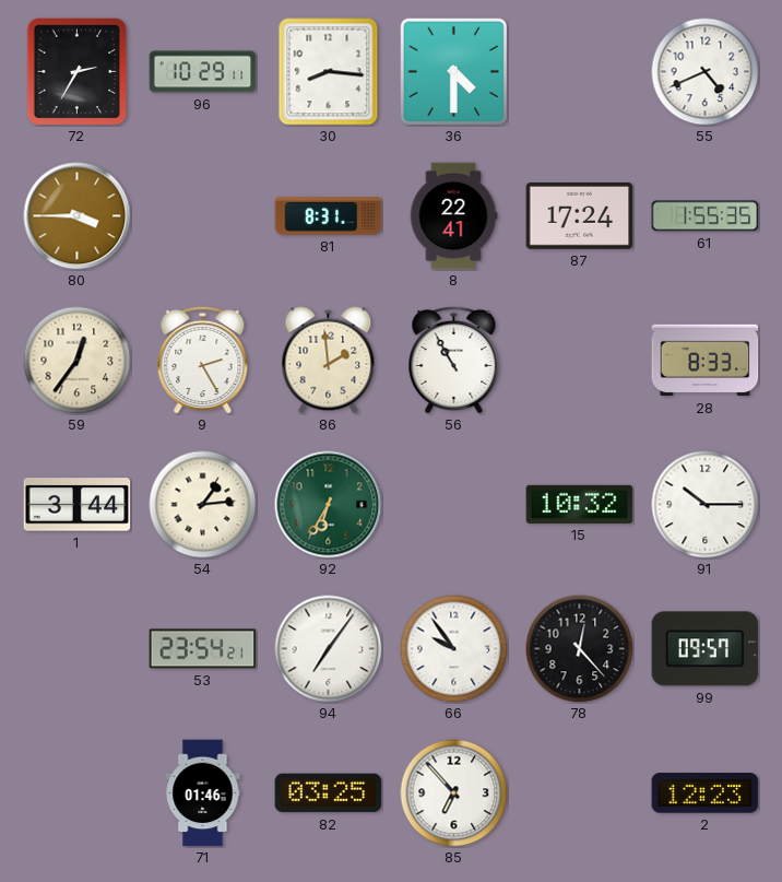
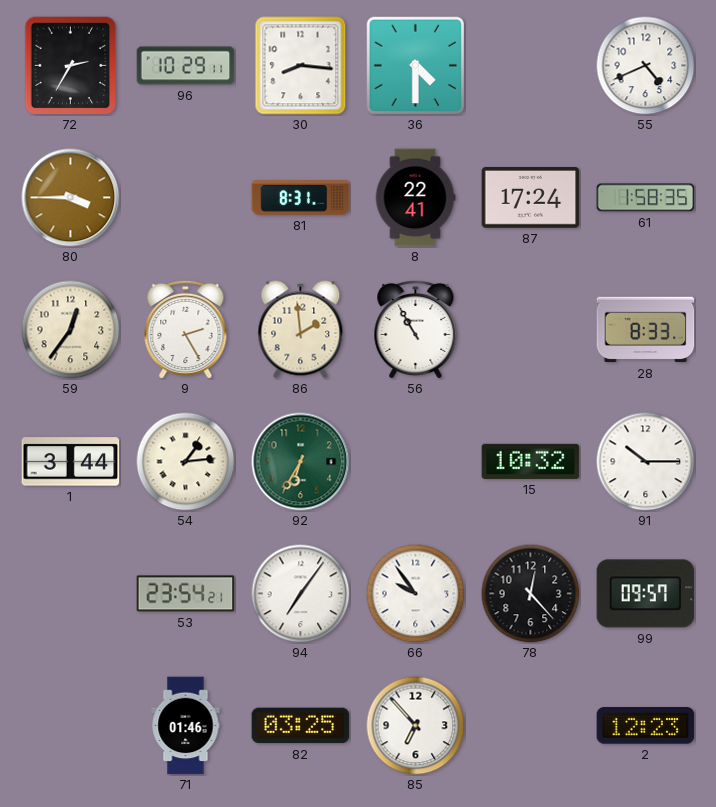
61: 1:55 -> 1:58
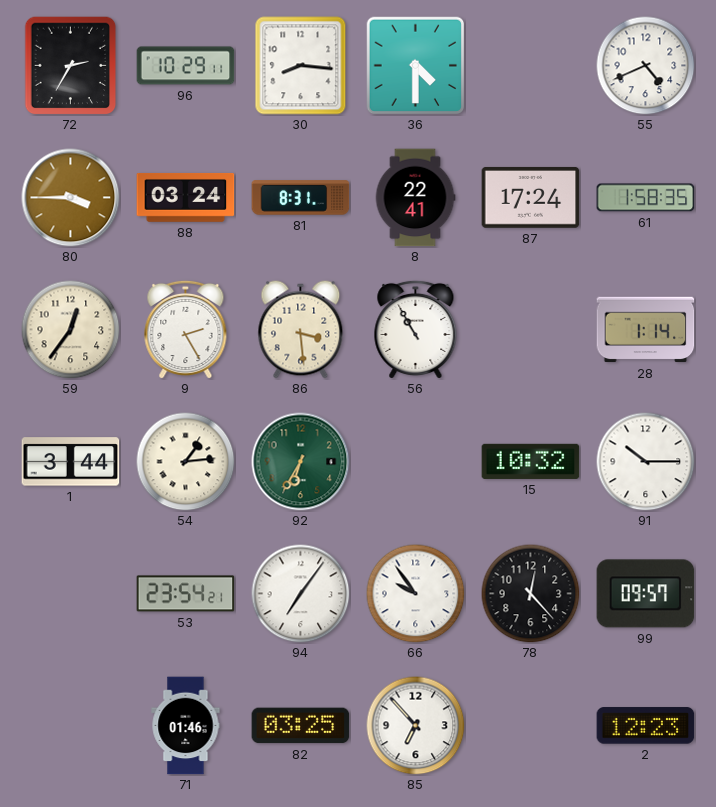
88: none -> 03:24
86: 1:59 -> 3:29
28: 8:33 -> 1:14
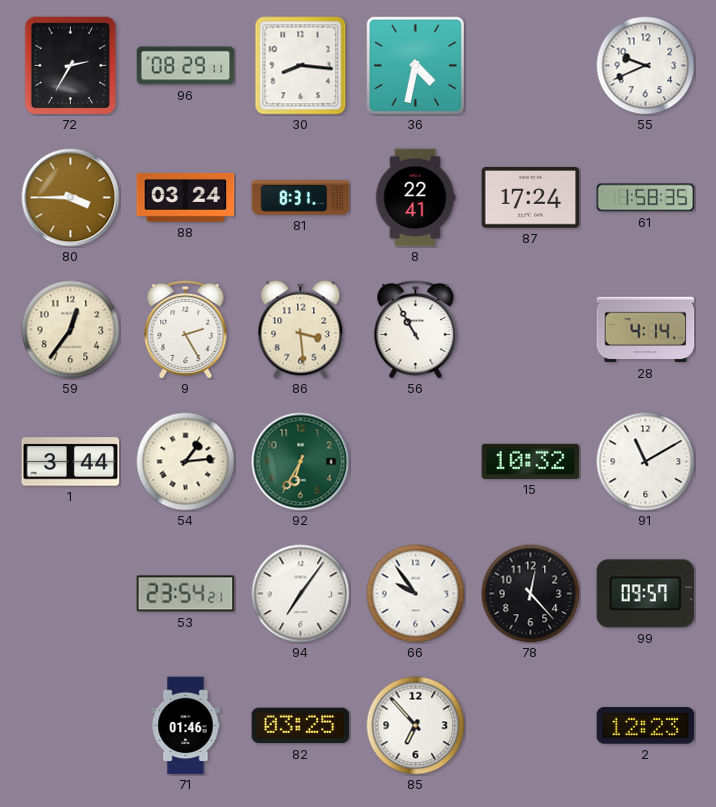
96: 10:29 -> 08:29
36: 4:30 -> 4:32
55: 4:41 -> 9:41
28: 1:14 -> 4:14
91: 10:15 -> 11:10
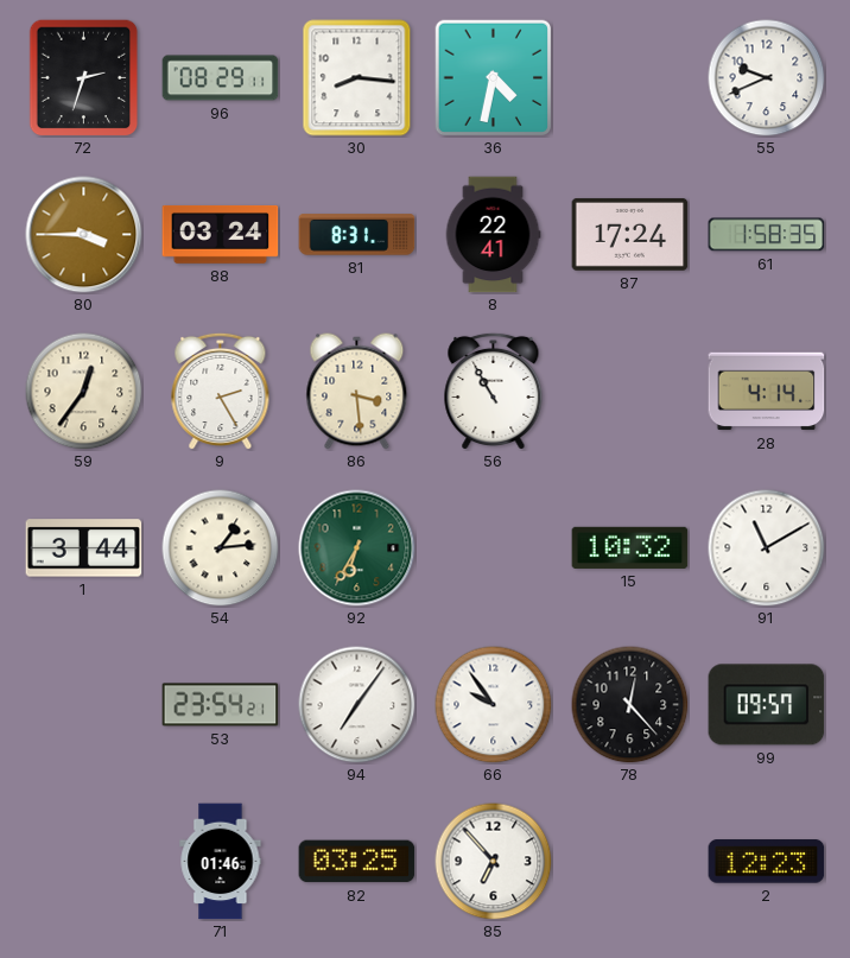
72: 2:35 -> 2:33
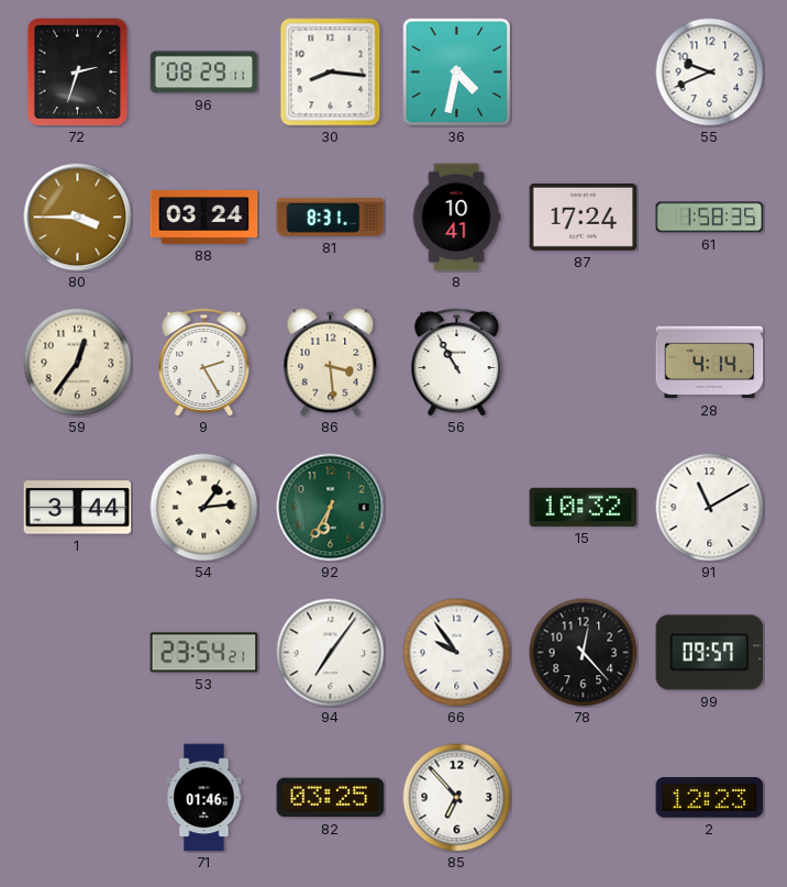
8: 22:41 -> 10:41
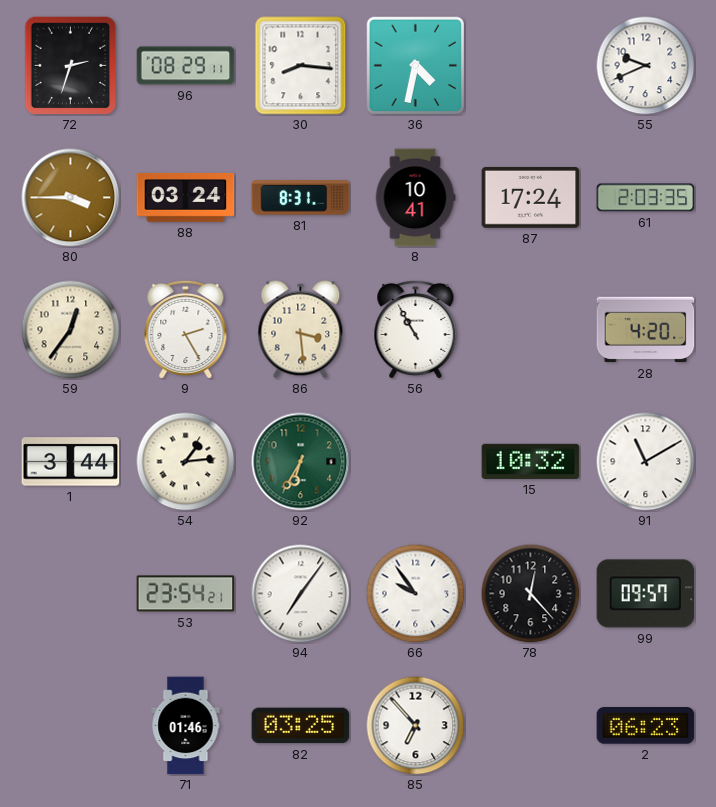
61: 1:58 -> 2:03
28: 4:14 -> 4:20
2: 12:23 -> 06:23
